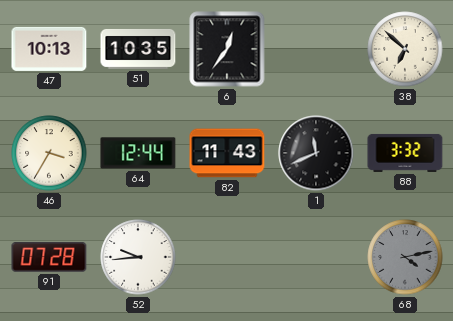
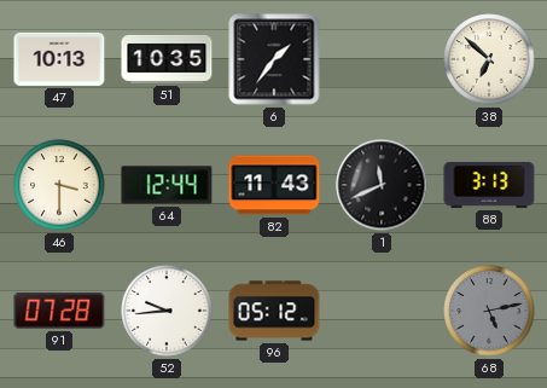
6: 12:36 -> 1:36
46: 3:35 -> 3:30
88: 3:32 -> 3:13
96: none -> 05:12
68: 4:13 -> 5:13
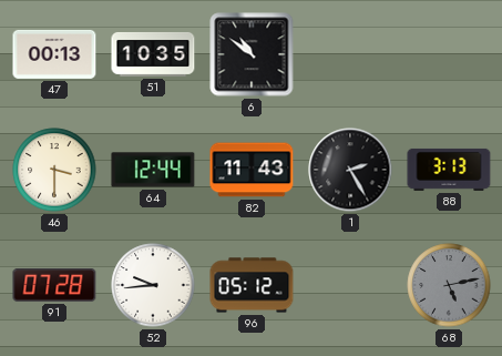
47: 10:13 -> 00:13
6: 1:36 -> 10:51
38: 6:52 -> none
1: 11:41 -> 2:25
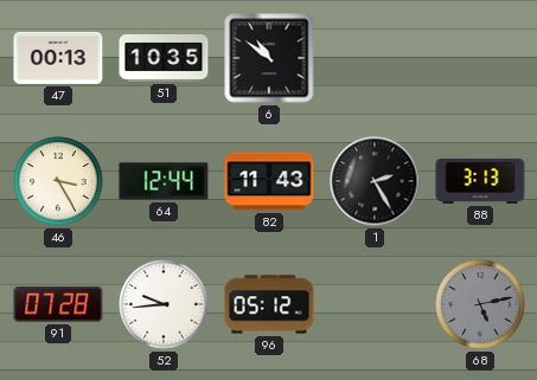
46: 3:30 -> 3:25
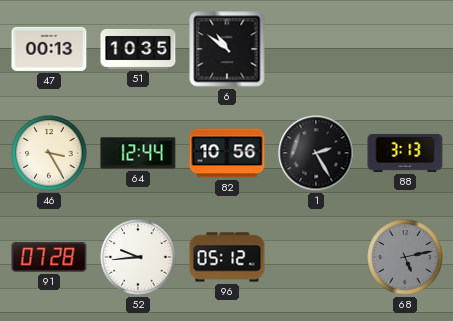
82: 11:43 -> 10:56
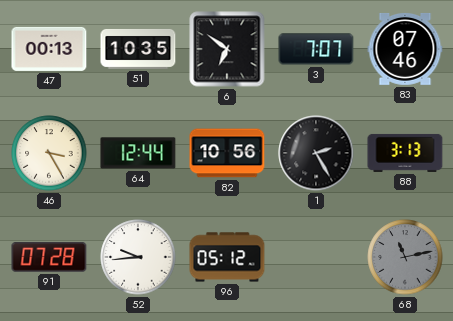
6: 10:51 -> 6:51
3: none -> 7:07
83: none -> 07:46
68: 5:13 -> 11:13
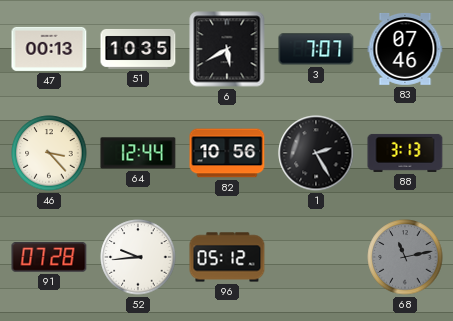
6: 6:51 -> 5:40
46: 3:25 -> 3:23
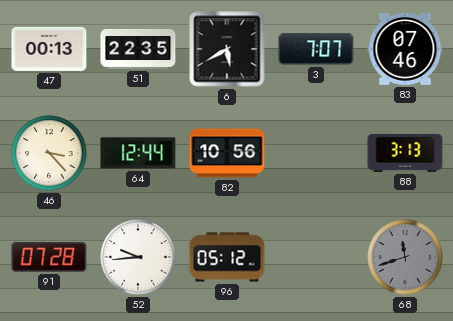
51: 10:35 -> 22:35
1: 2:25 -> none
68: 11:13 -> 11:42
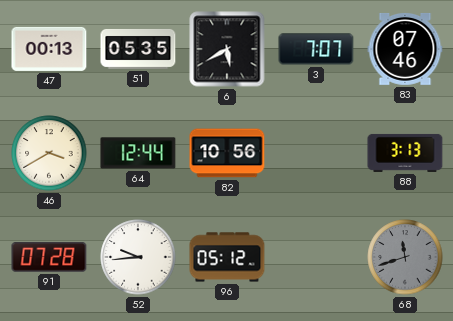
51: 22:35 -> 05:35
46: 3:23 -> 3:40
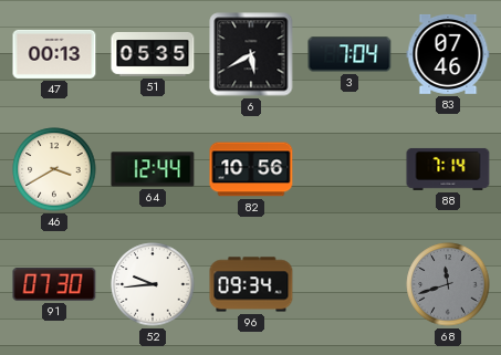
3: 7:07 -> 7:04
88: 3:13 -> 7:14
91: 07:28 -> 07:30
96: 05:12 -> 09:34
